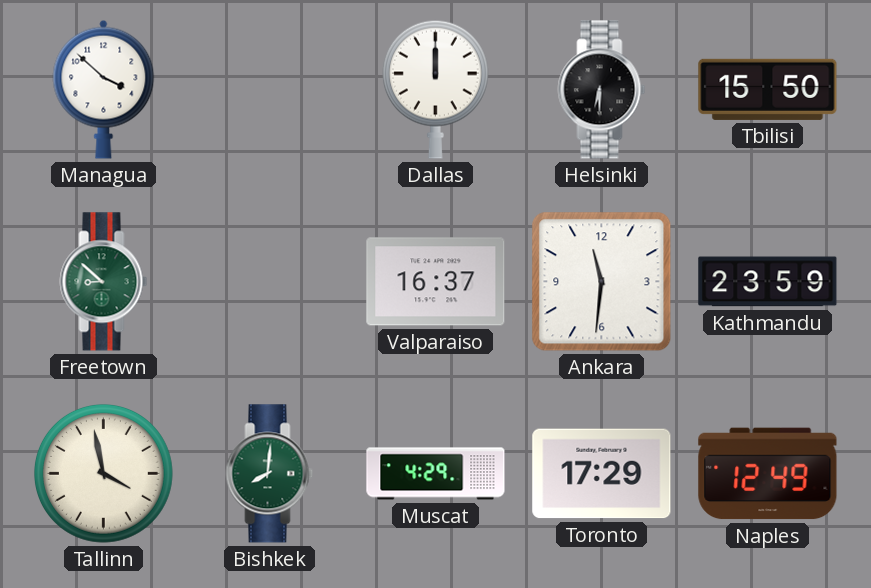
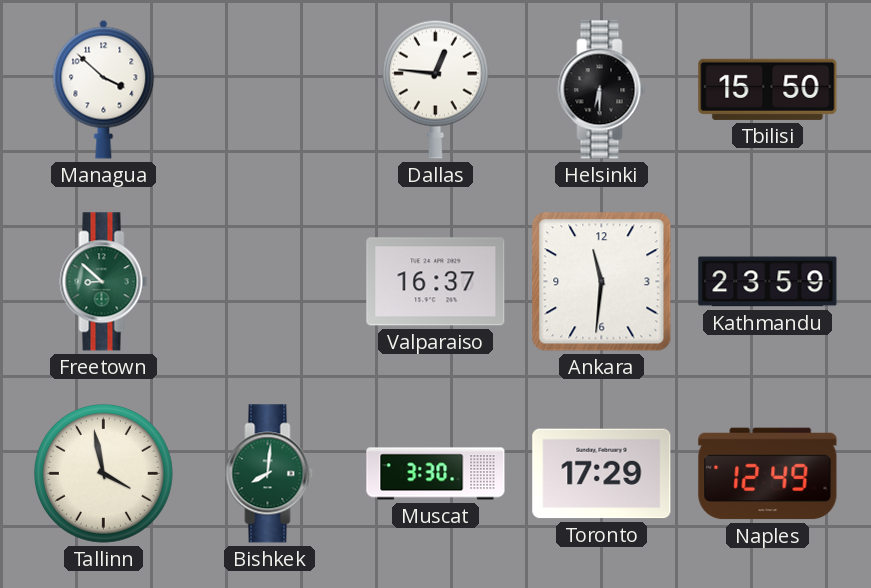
Dallas: 12:00 -> 12:46
Muscat: 4:29 -> 3:30
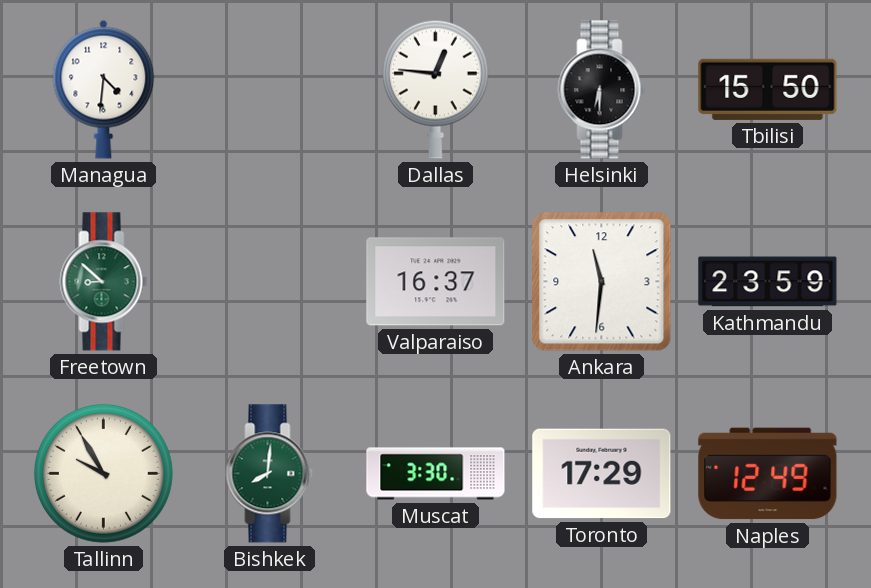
Managua: 3:52 -> 4:31
Tallinn: 3:58 -> 9:55
